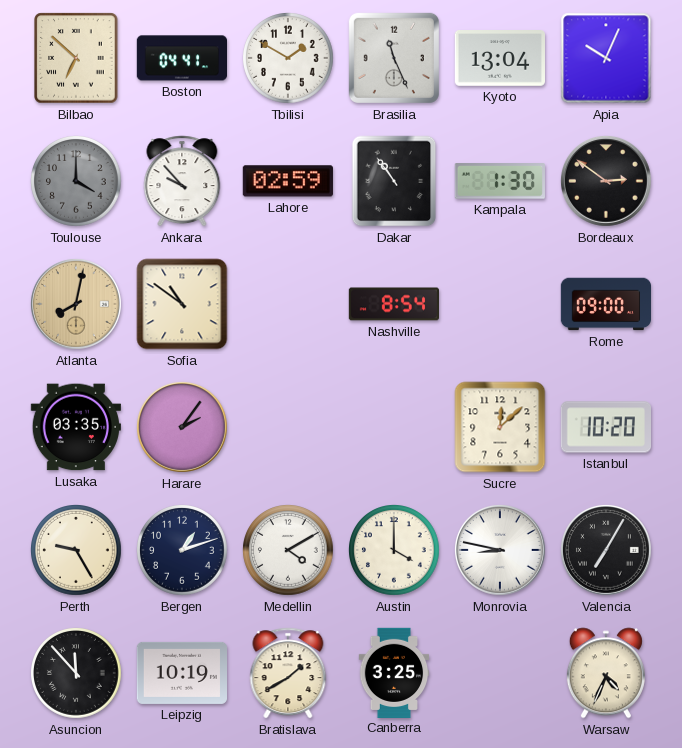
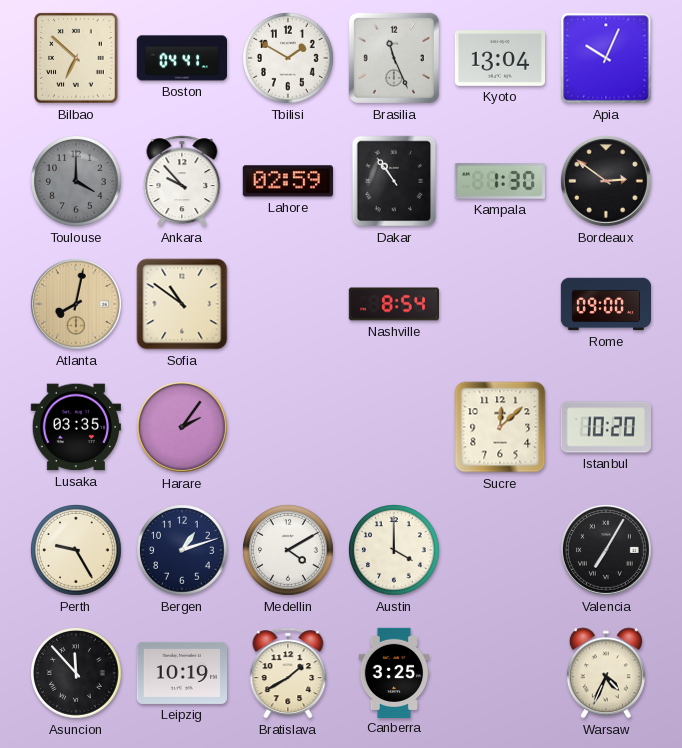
Monrovia: 8:47 -> none
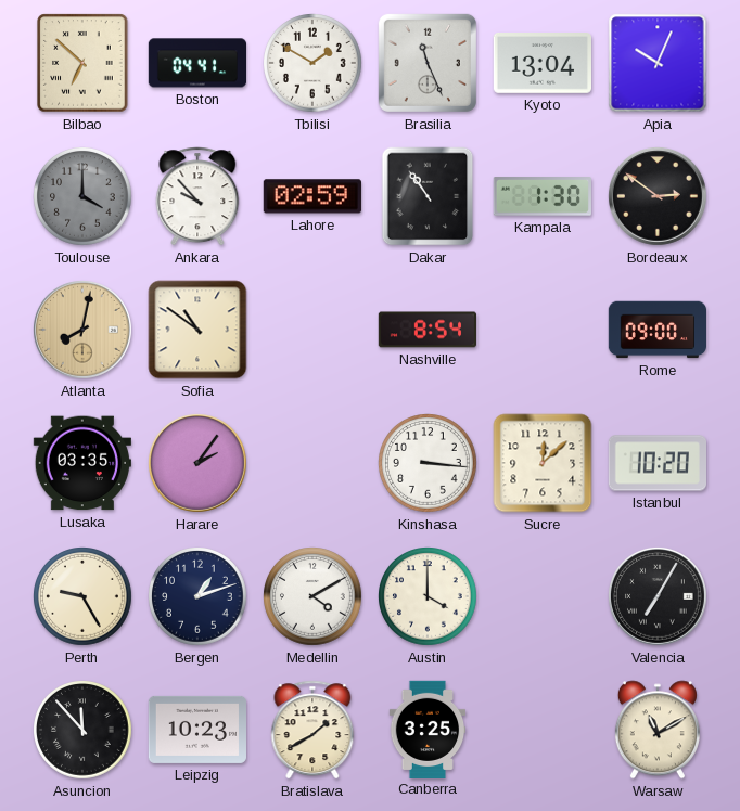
Kinshasa: none -> 3:16
Leipzig: 10:19 -> 10:23
Warsaw: 4:34 -> 11:10
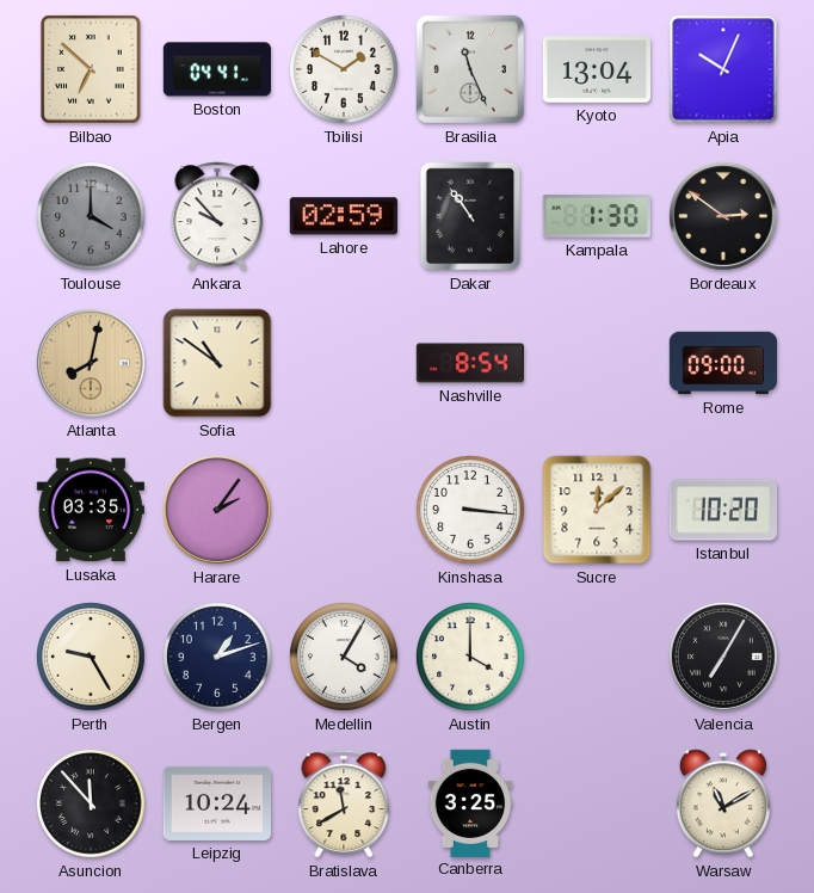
Medellin: 4:10 -> 4:05
Leipzig: 10:23 -> 10:24
Bratislava: 1:40 -> 11:40
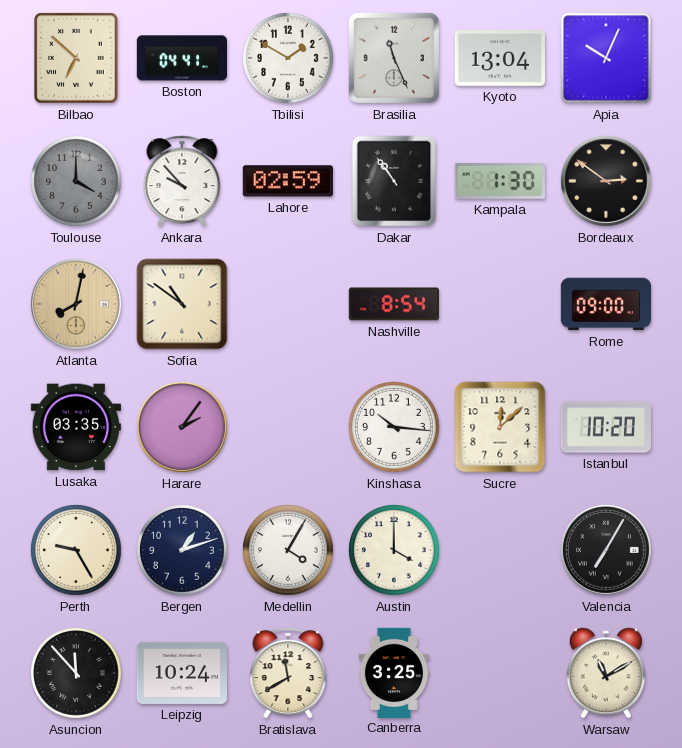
Kinshasa: 3:16 -> 10:16
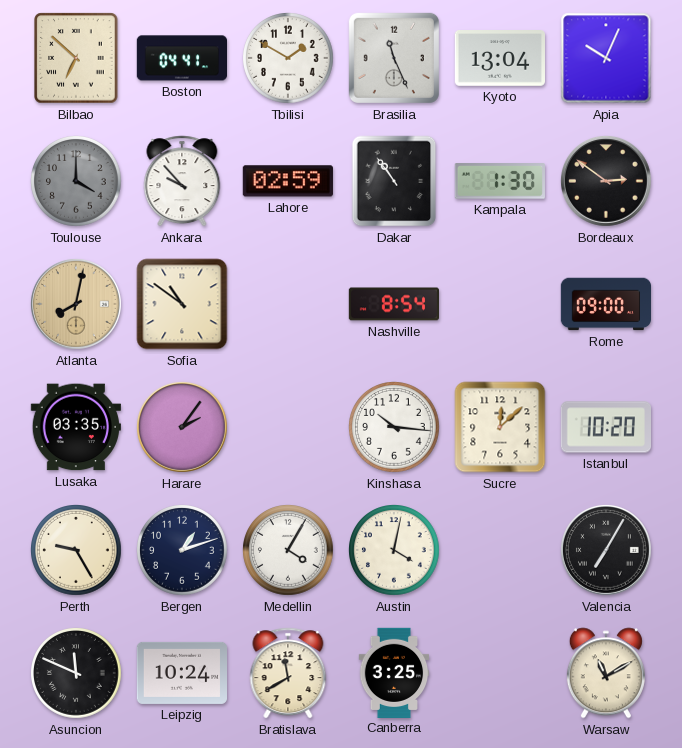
Austin: 4:00 -> 4:02
Asuncion: 11:53 -> 11:49
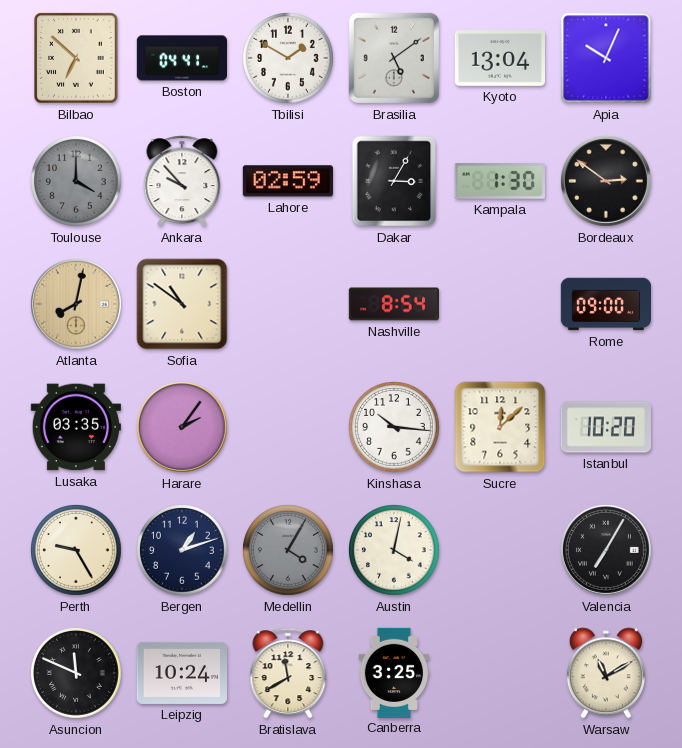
Brasilia: 11:26 -> 5:09
Dakar: 10:54 -> 3:05
Medellin dial: white -> grey
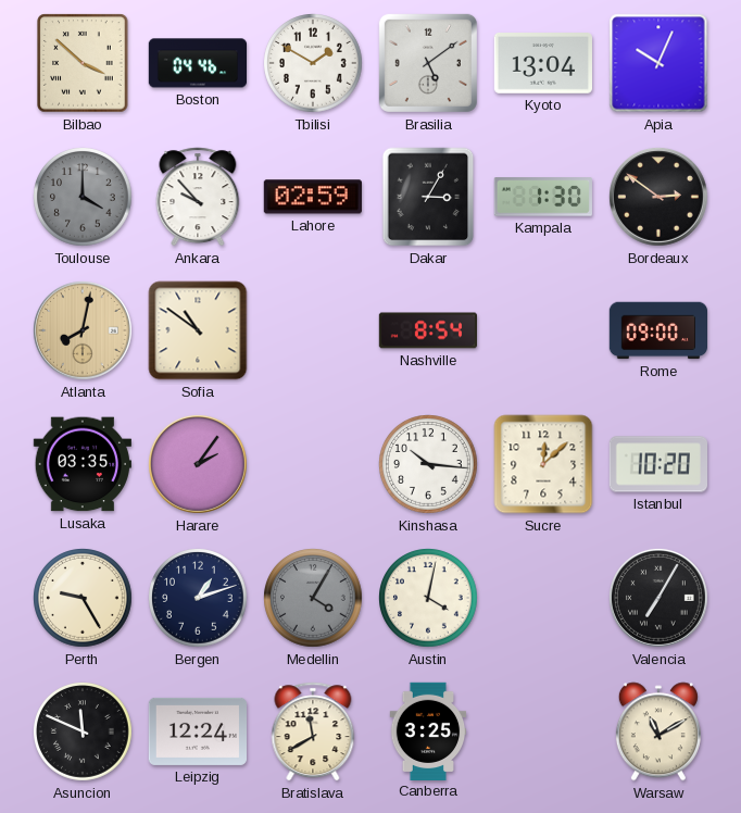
Bilbao: 6:52 -> 3:52
Boston: 04:41 -> 04:46
Leipzig: 10:24 -> 12:24
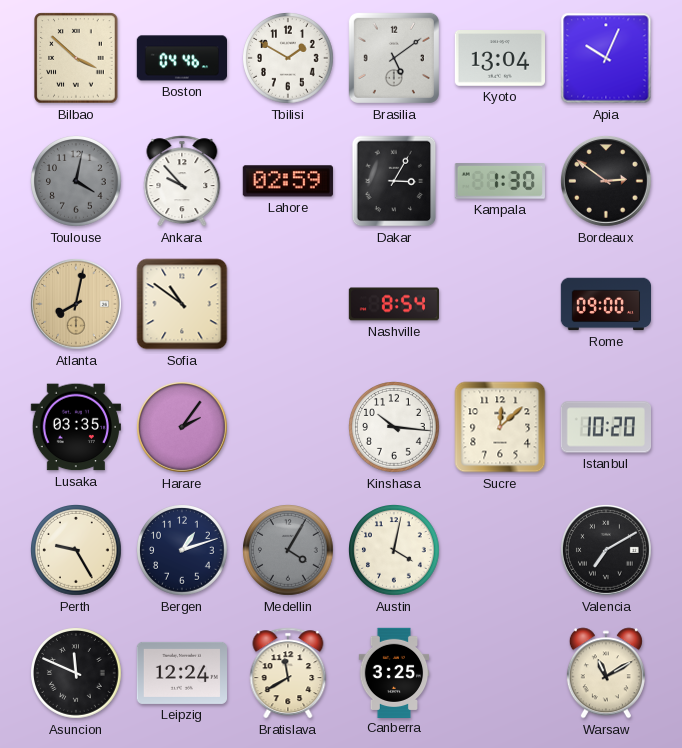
Toulouse: 4:00 -> 4:02
Valencia: 7:05 -> 7:10
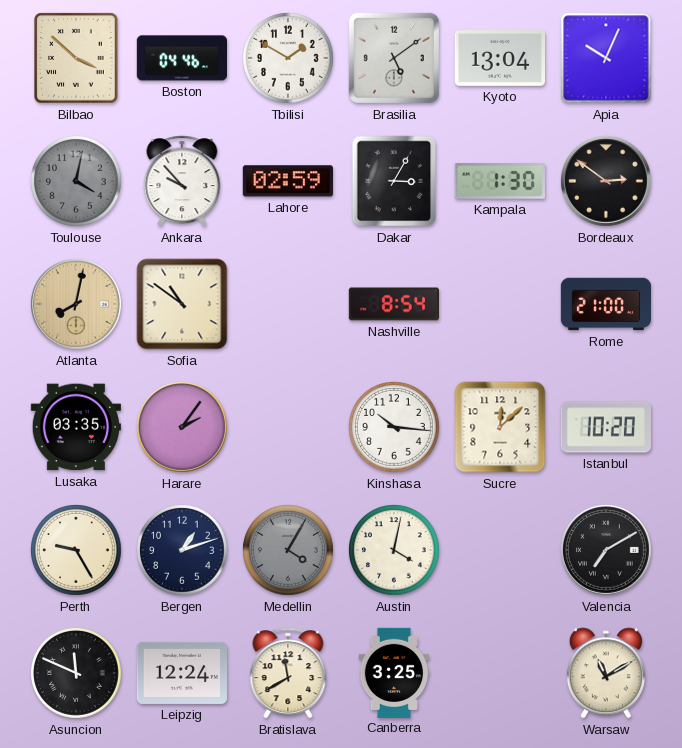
Rome: 09:00 -> 21:00
